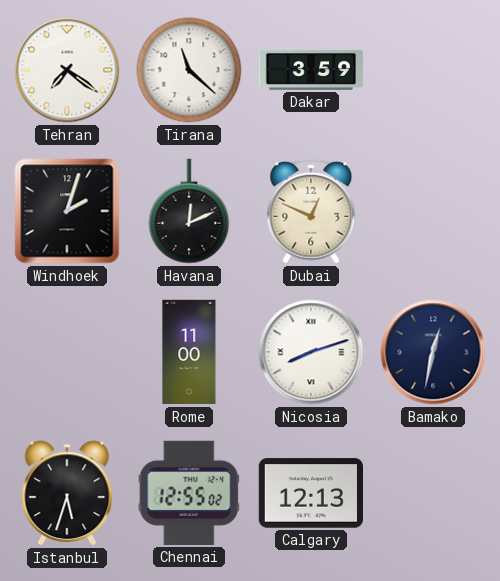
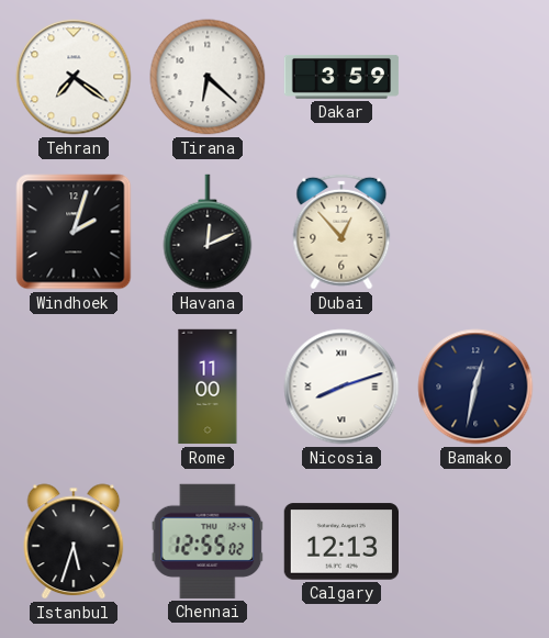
Tirana: 11:22 -> 6:22
Dubai: 12:49 -> 12:53
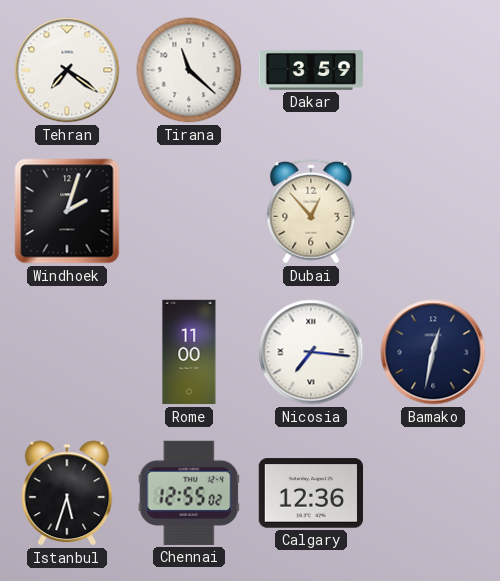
Tirana: 6:22 -> 11:22
Havana: 12:11 -> none
Nicosia: 8:12 -> 7:16
Calgary: 12:13 -> 12:36
